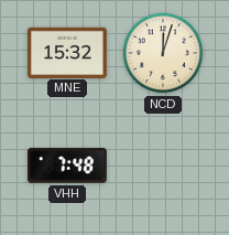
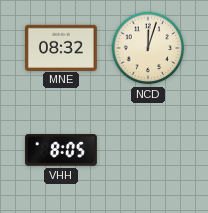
MNE: 15:32 -> 08:32
VHH: 7:48 -> 8:05
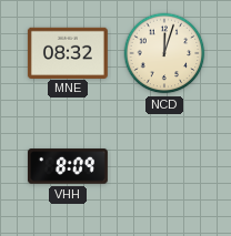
VHH: 8:05 -> 8:09
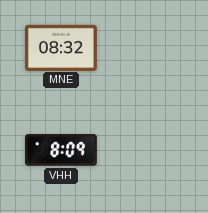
NCD: 12:03 -> none
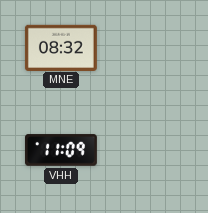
VHH: 8:09 -> 11:09
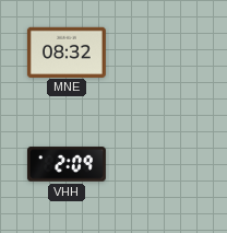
VHH: 11:09 -> 2:09
